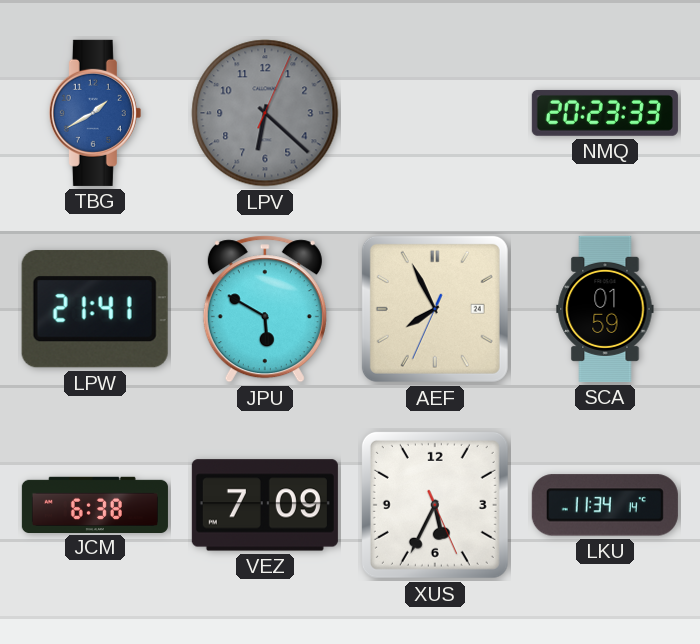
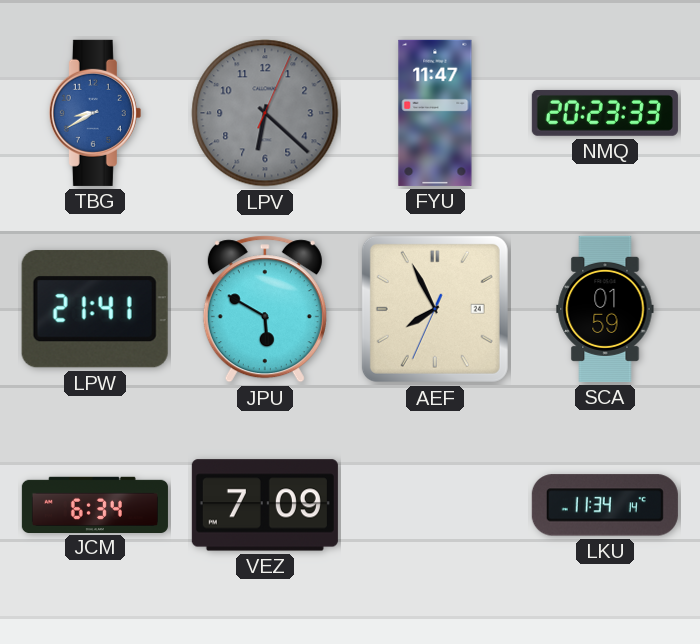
TBG: 1:40 -> 8:40
FYU: none -> 11:47
JCM: 6:38 -> 6:34
XUS: 5:34 -> none
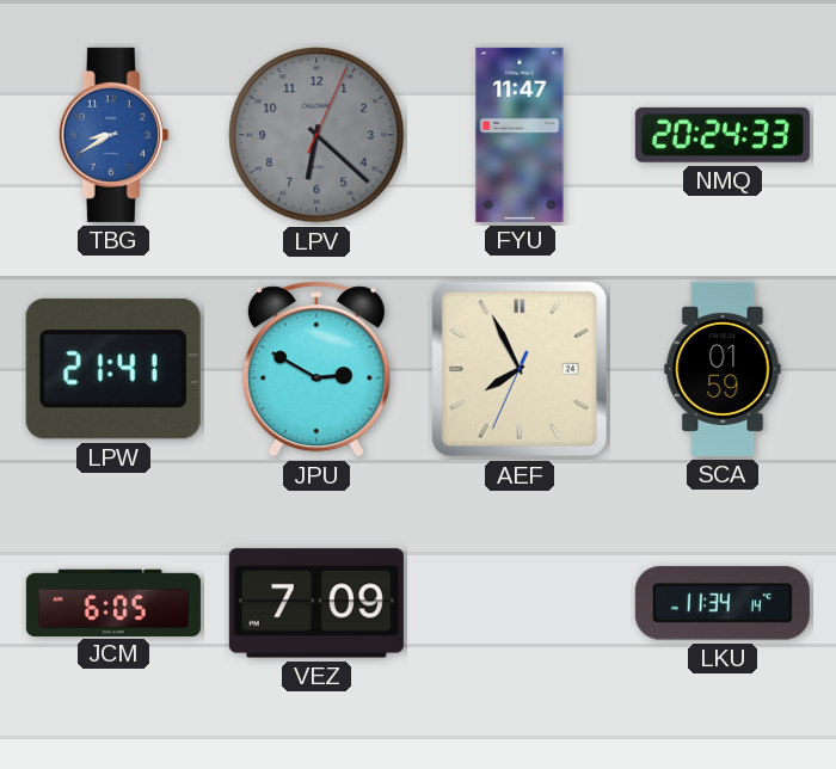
NMQ: 20:23 -> 20:24
JPU: 5:50 -> 2:50
JCM: 6:34 -> 6:05
